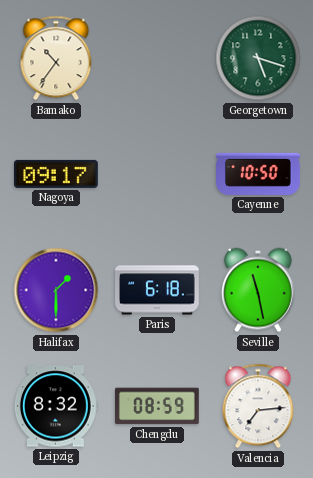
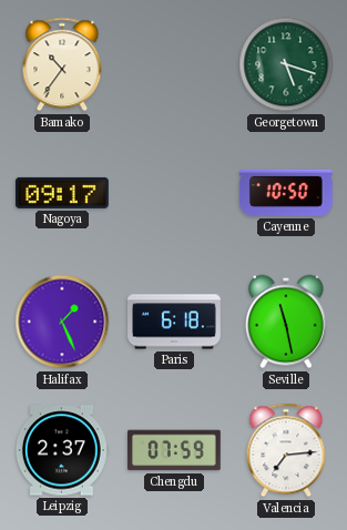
Halifax: 1:30 -> 1:26
Leipzig: 8:32 -> 2:37
Chengdu: 08:59 -> 07:59
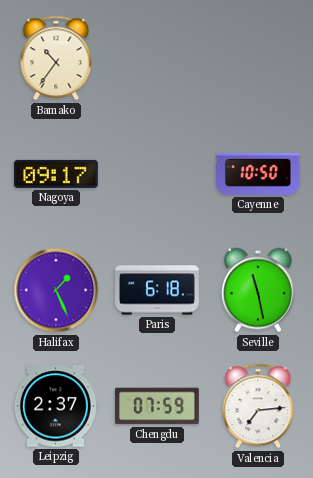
Georgetown: 5:18 -> none
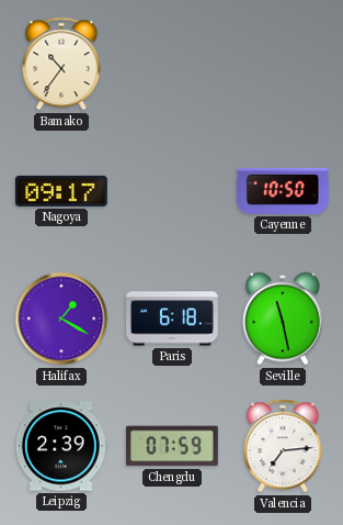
Halifax: 1:26 -> 1:20
Leipzig: 2:37 -> 2:39
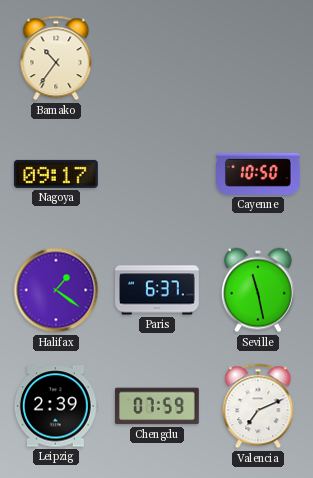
Halifax: 1:20 -> 1:21
Paris: 6:18 -> 6:37
Valencia: 7:14 -> 7:11
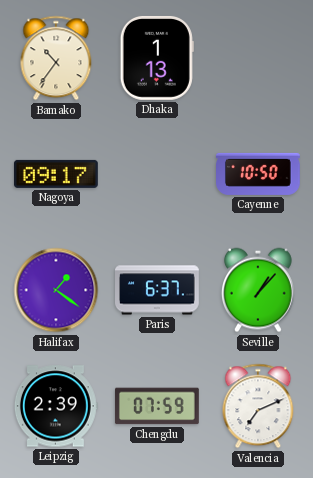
Dhaka: none -> 1:13
Seville: 11:28 -> 1:07
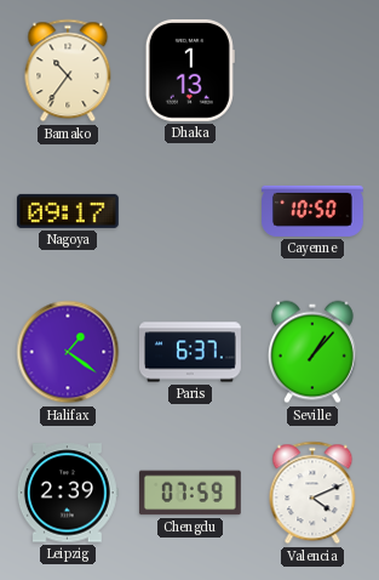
Valencia: 7:11 -> 4:11
